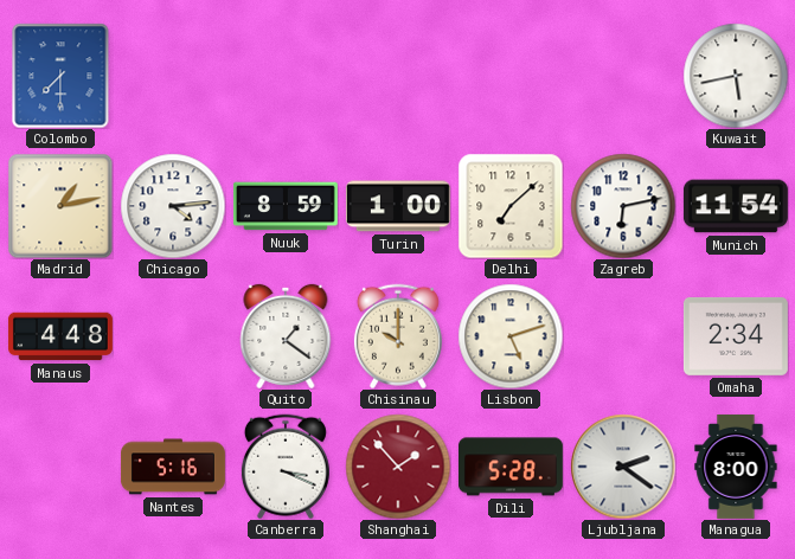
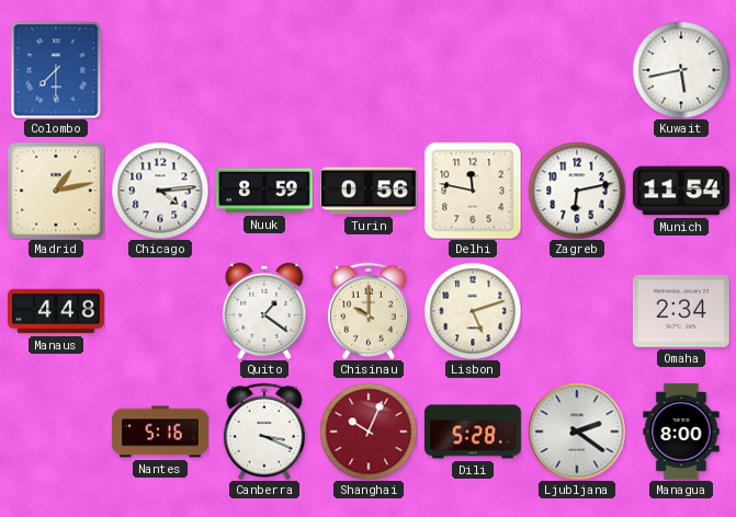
Turin: 1:00 -> 0:56
Delhi: 7:08 -> 11:47
Shanghai: 1:53 -> 10:04
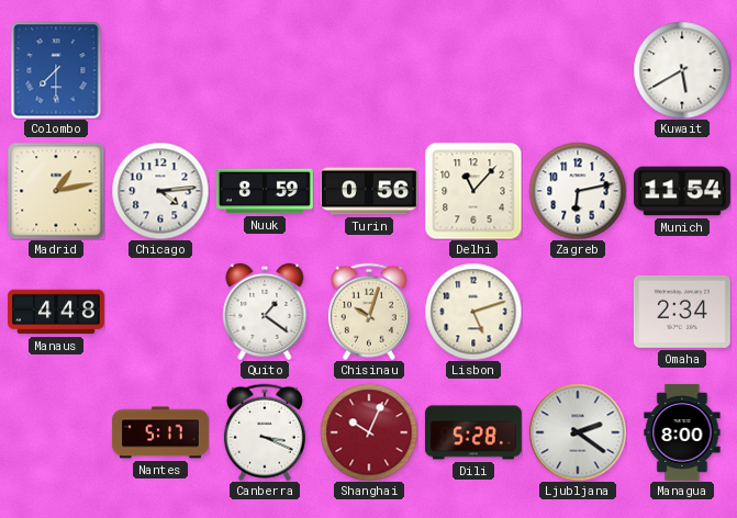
Kuwait: 5:43 -> 5:40
Delhi: 11:47 -> 11:07
Chisinau: 10:00 -> 10:03
Nantes: 5:16 -> 5:17
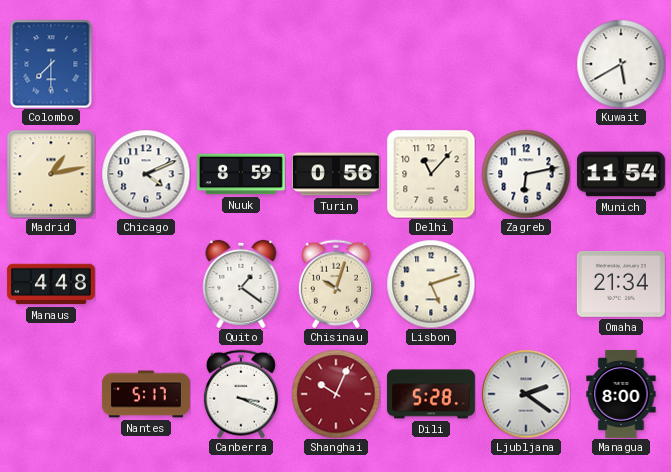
Chicago: 4:14 -> 4:11
Omaha: 2:34 -> 21:34
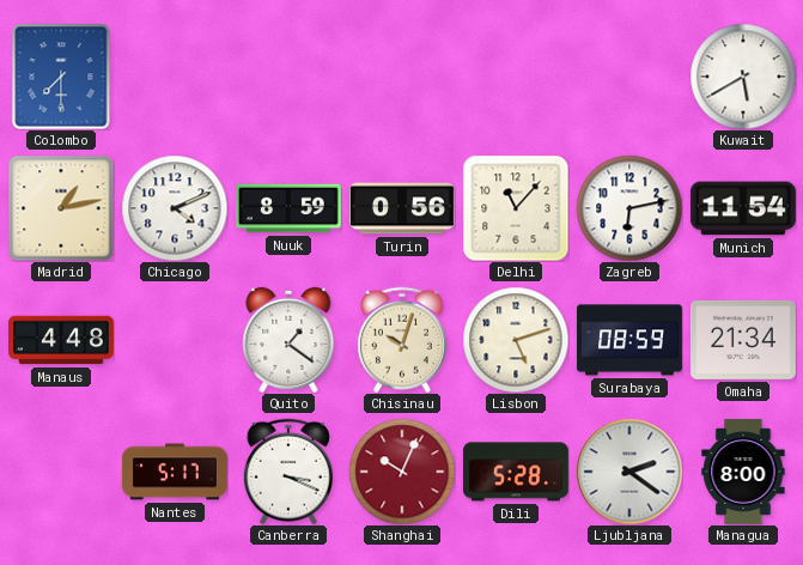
Surabaya: none -> 08:59
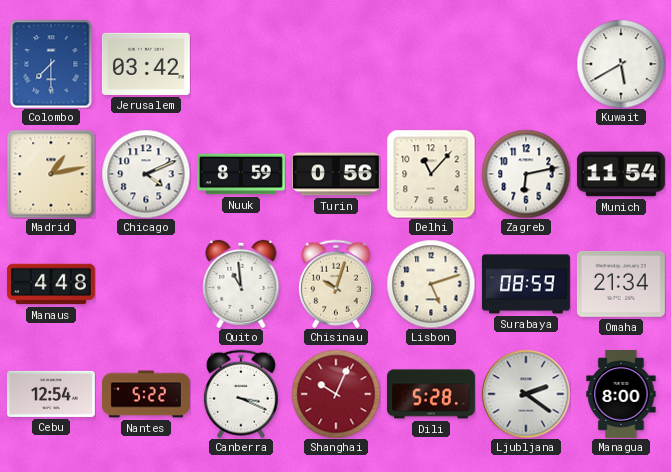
Jerusalem: none -> 03:42
Quito: 1:21 -> 10:59
Cebu: none -> 12:54
Nantes: 5:17 -> 5:22
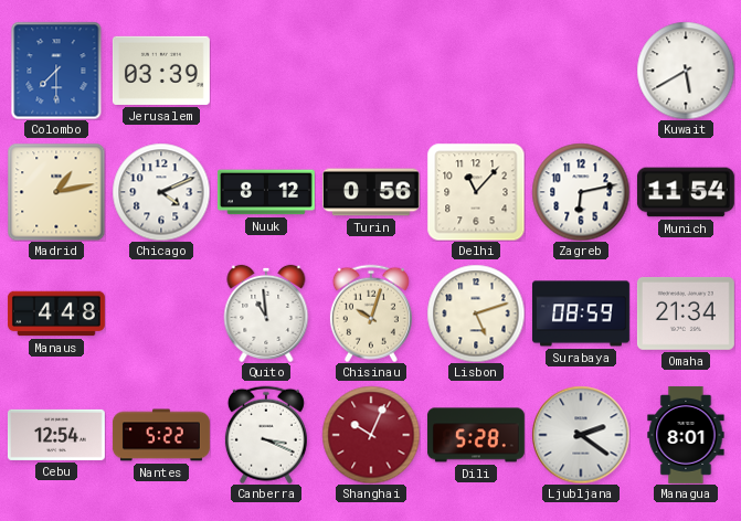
Jerusalem: 03:42 -> 03:39
Nuuk: 8:59 -> 8:12
Managua: 8:00 -> 8:01
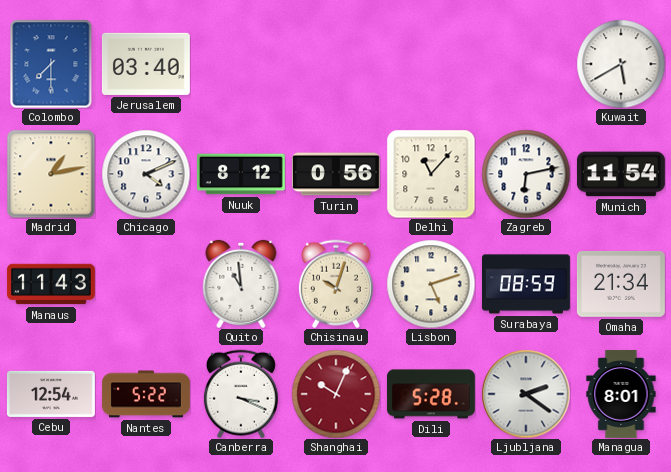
Jerusalem: 03:39 -> 03:40
Manaus: 4:48 -> 11:43
